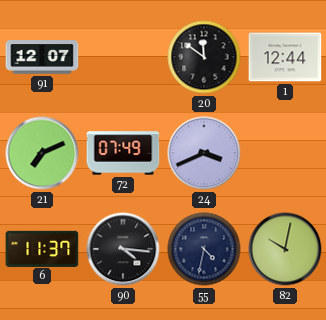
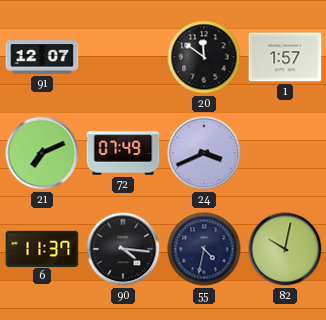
1: 12:44 -> 1:57
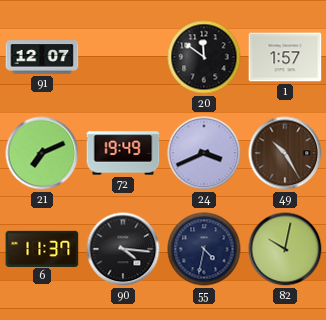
72: 07:49 -> 19:49
49: none -> 10:25
